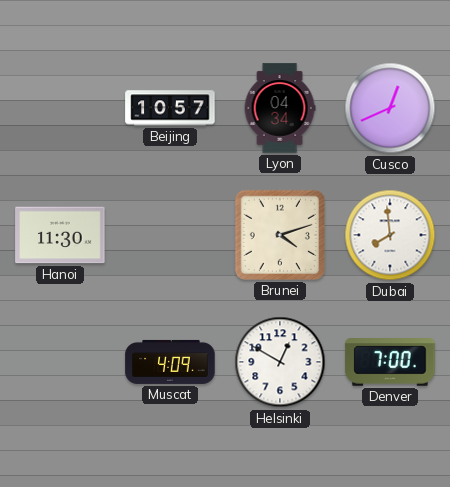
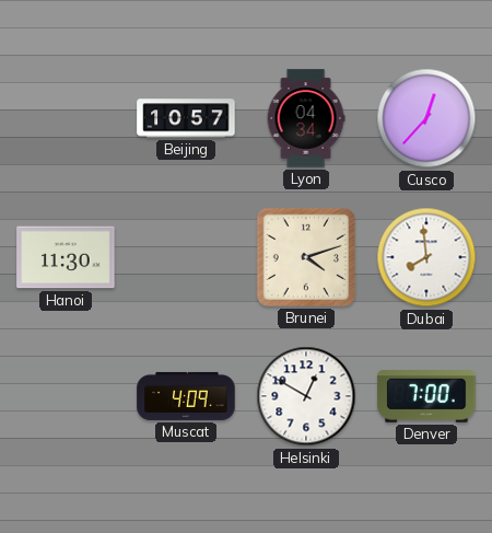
Cusco: 12:41 -> 12:37
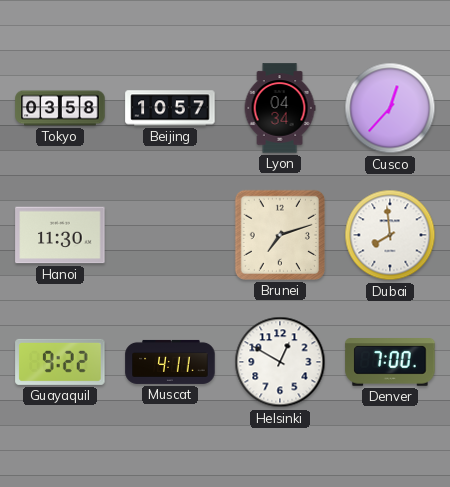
Tokyo: none -> 03:58
Brunei: 4:12 -> 7:12
Guayaquil: none -> 9:22
Muscat: 4:09 -> 4:11
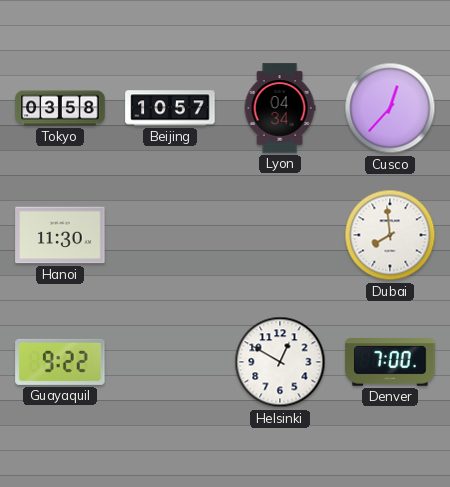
Brunei: 7:12 -> none
Muscat: 4:11 -> none
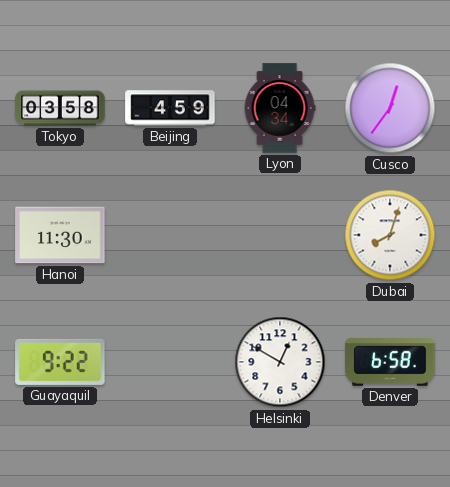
Beijing: 10:57 -> 4:59
Cusco: 12:37 -> 12:36
Dubai: 7:59 -> 8:03
Denver: 7:00 -> 6:58
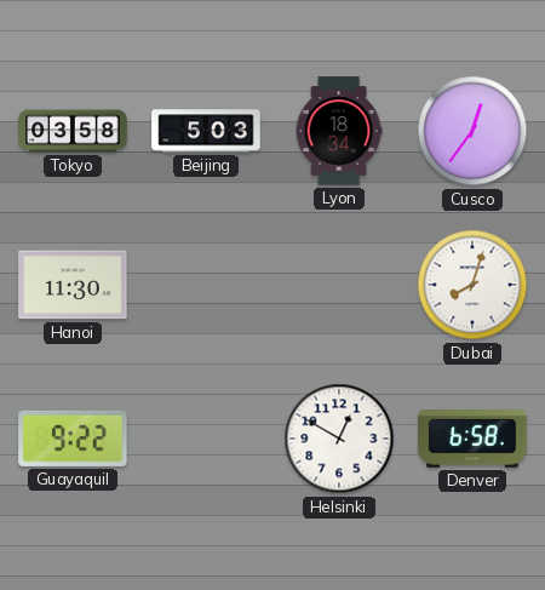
Beijing: 4:59 -> 5:03
Lyon: 04:34 -> 18:34
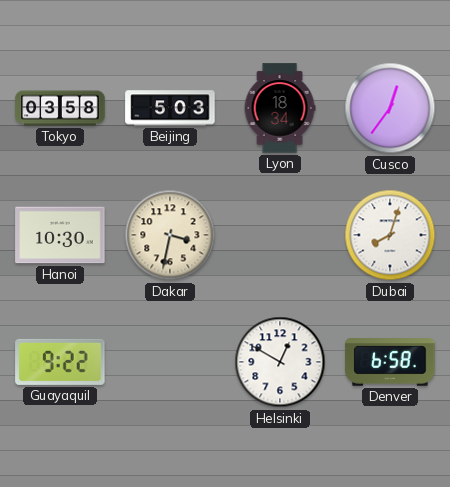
Hanoi: 11:30 -> 10:30
Dakar: none -> 3:32
